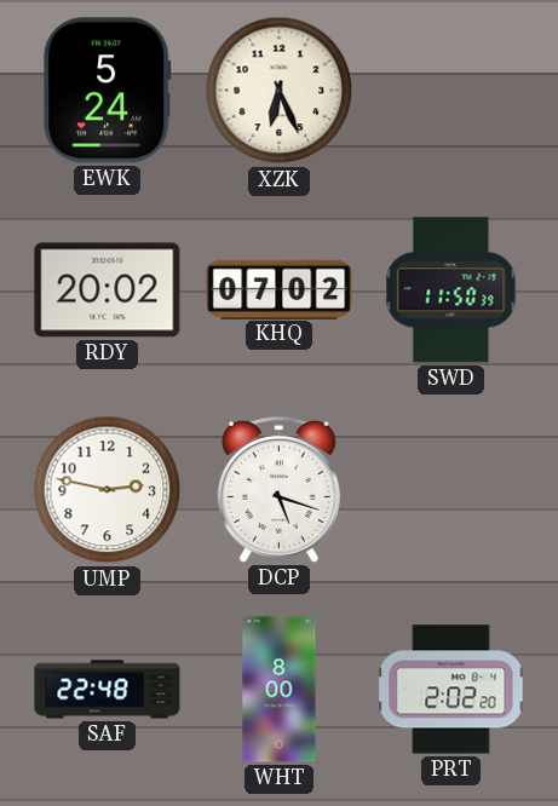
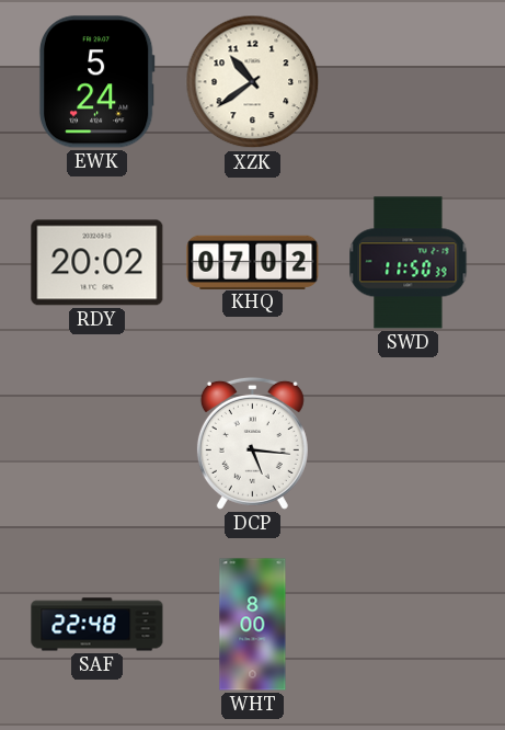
XZK: 6:26 -> 10:39
UMP: 2:47 -> none
DCP: 5:18 -> 5:16
PRT: 2:02 -> none
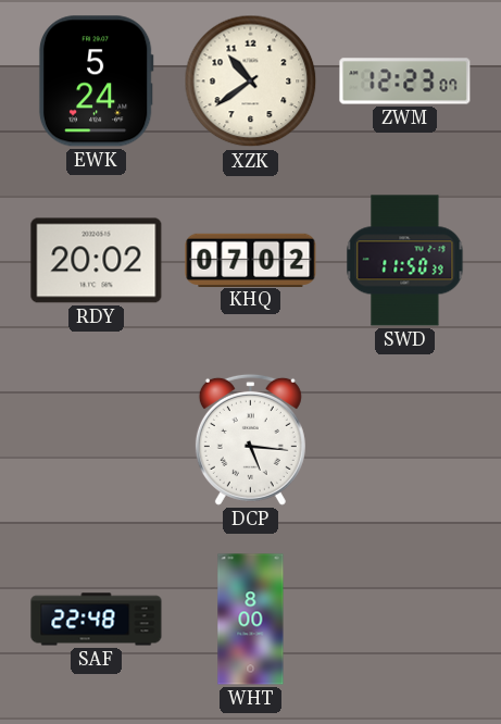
ZWM: none -> 12:23
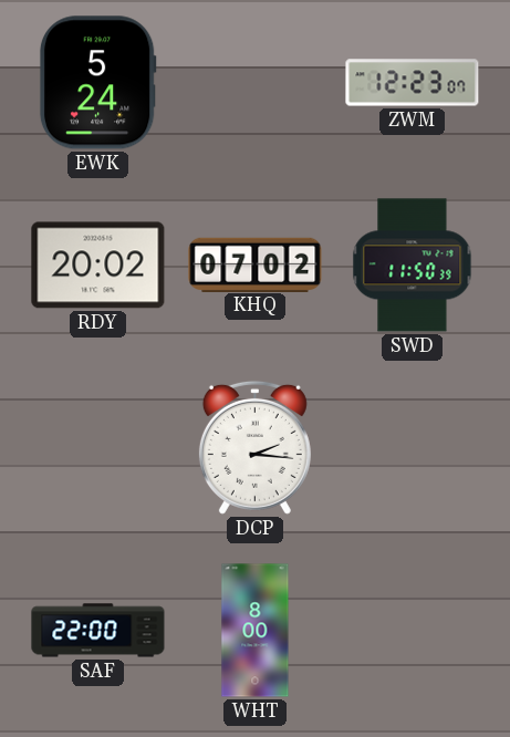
XZK: 10:39 -> none
DCP: 5:16 -> 2:16
SAF: 22:48 -> 22:00
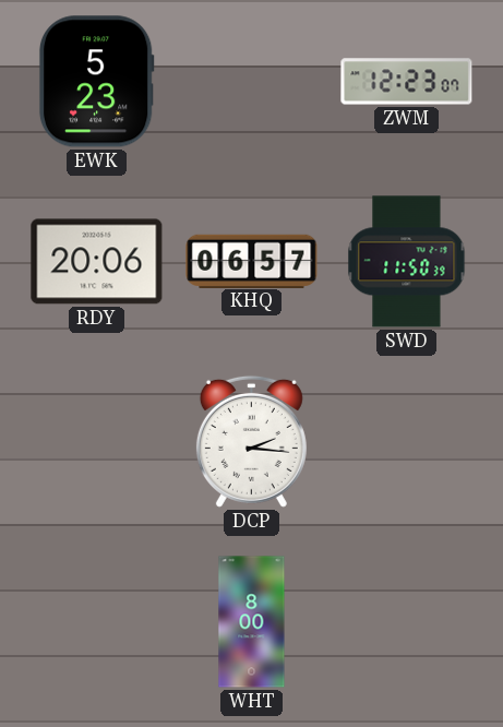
EWK: 5:24 -> 5:23
RDY: 20:02 -> 20:06
KHQ: 07:02 -> 06:57
SAF: 22:00 -> none
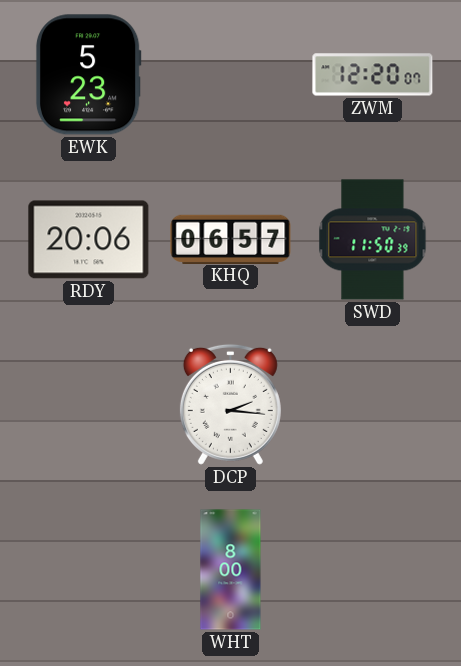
ZWM: 12:23 -> 12:20
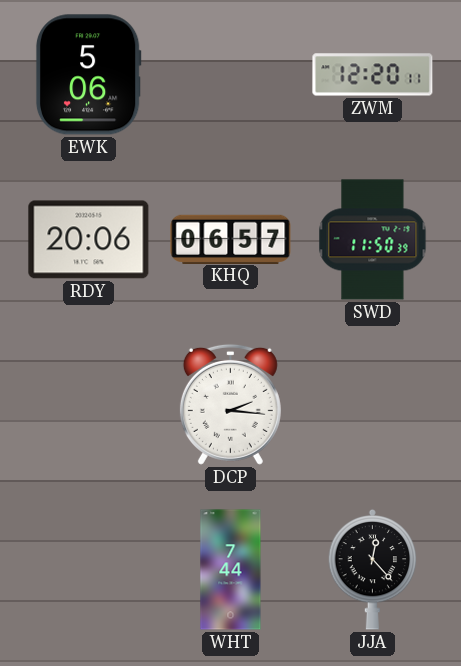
EWK: 5:23 -> 5:06
ZWM: 12:20:07 -> 12:20:11
WHT: 8:00 -> 7:44
JJA: none -> 12:23
